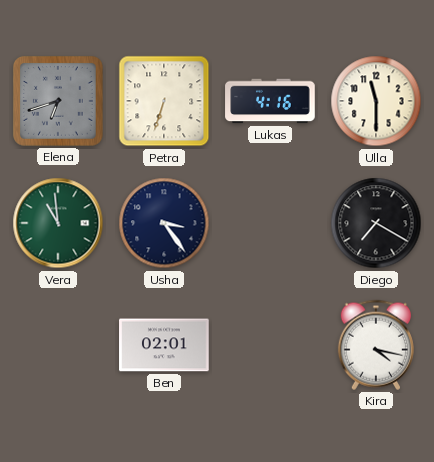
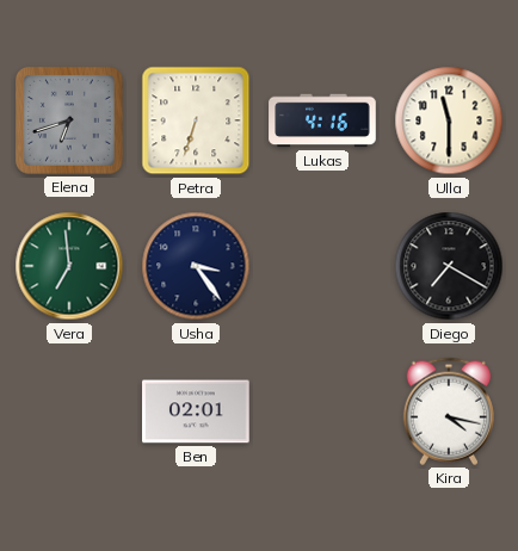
Vera: 10:59 -> 6:59
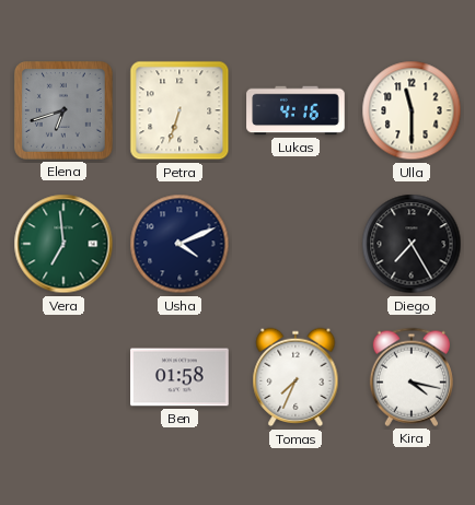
Usha: 3:24 -> 4:11
Diego: 7:20 -> 7:25
Ben: 02:01 -> 01:58
Tomas: none -> 7:34
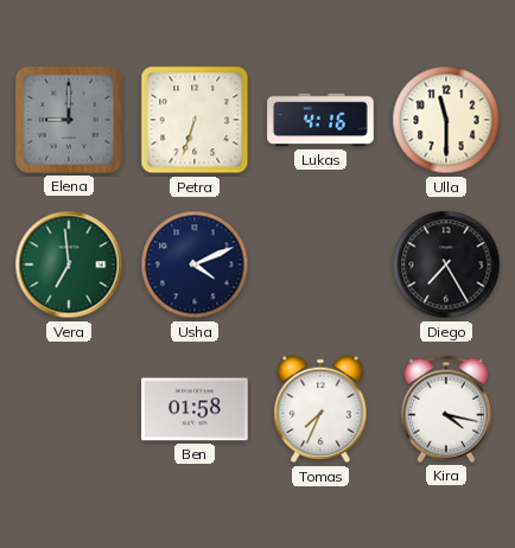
Elena: 6:42 -> 9:00
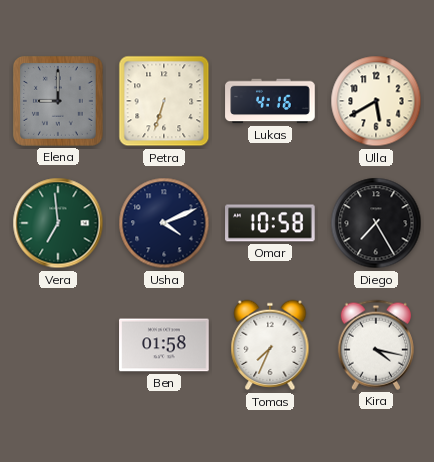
Ulla: 11:30 -> 5:40
Omar: none -> 10:58
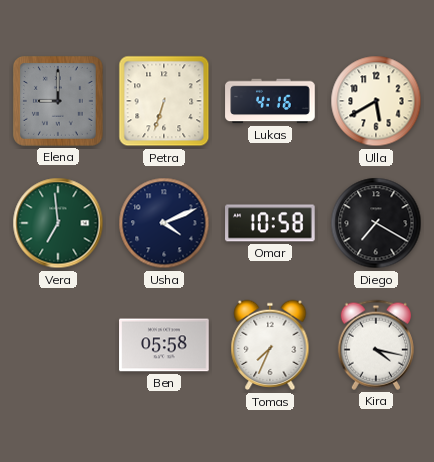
Diego: 7:25 -> 7:20
Ben: 01:58 -> 05:58
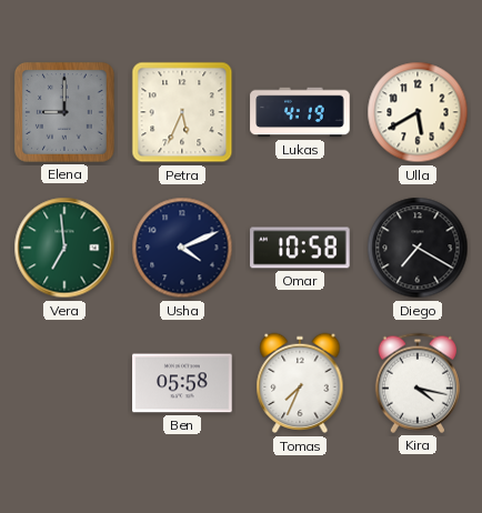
Petra: 6:33 -> 5:34
Lukas: 4:16 -> 4:19
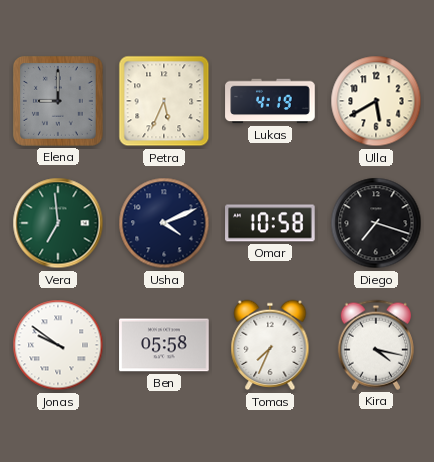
Diego: 7:20 -> 7:18
Jonas: none -> 9:51
